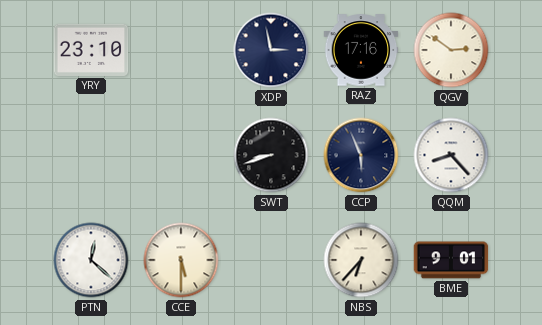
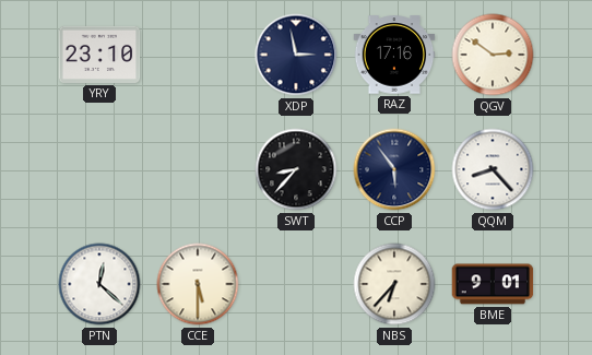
SWT: 8:42 -> 8:37
CCP: 5:56 -> 5:54
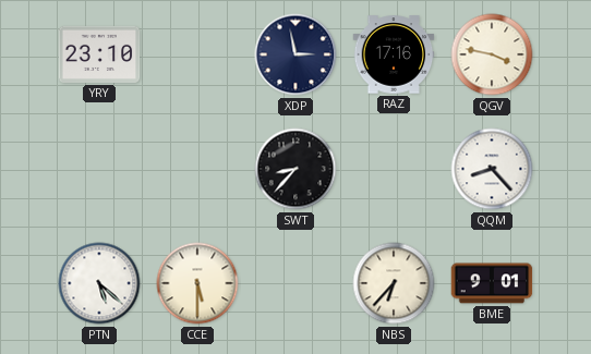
QGV: 2:51 -> 3:47
CCP: 5:54 -> none
PTN: 12:22 -> 5:22
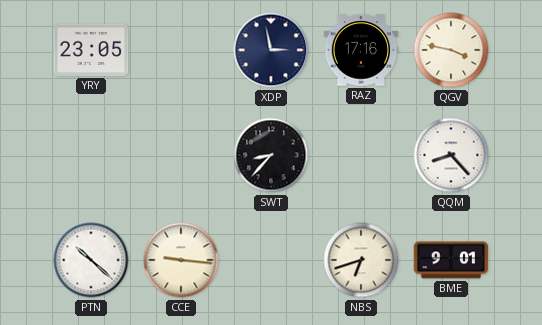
YRY: 23:10 -> 23:05
PTN: 5:22 -> 10:22
CCE: 5:30 -> 9:16
NBS: 6:37 -> 6:42
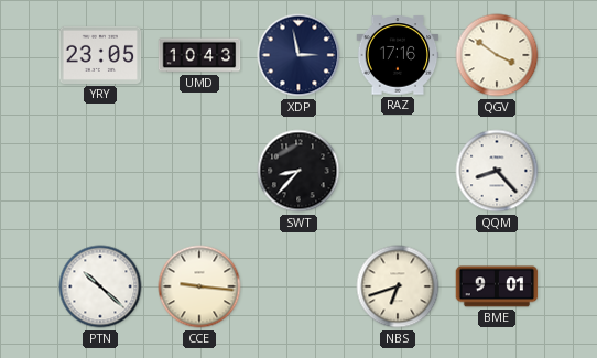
UMD: none -> 10:43
QGV: 3:47 -> 3:51
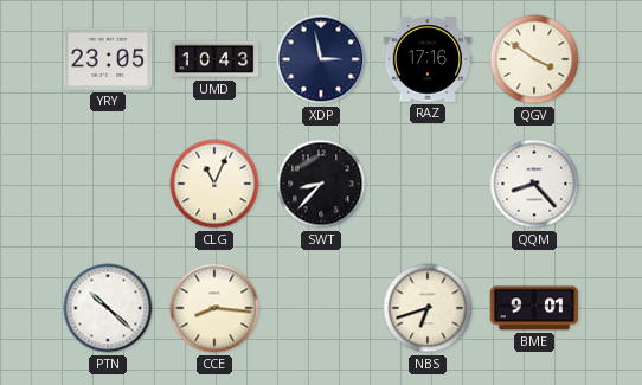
CLG: none -> 11:04
CCE: 9:16 -> 8:16
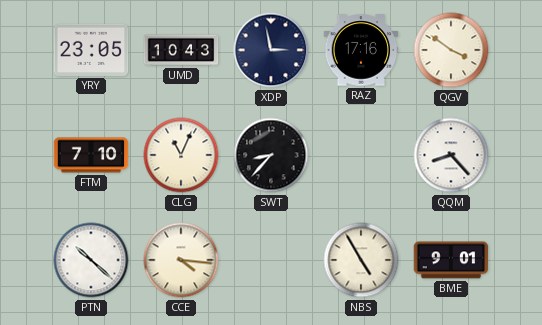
FTM: none -> 7:10
CCE: 8:16 -> 4:16
NBS: 6:42 -> 4:55
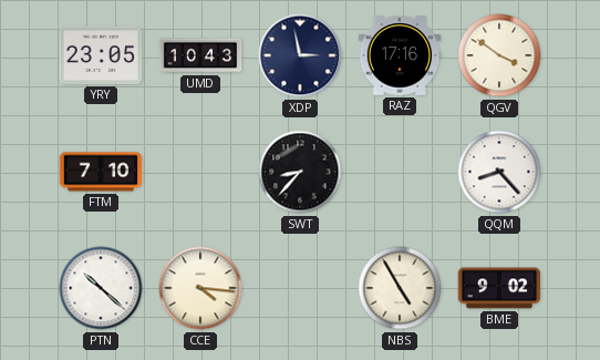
CLG: 11:04 -> none
BME: 9:01 -> 9:02
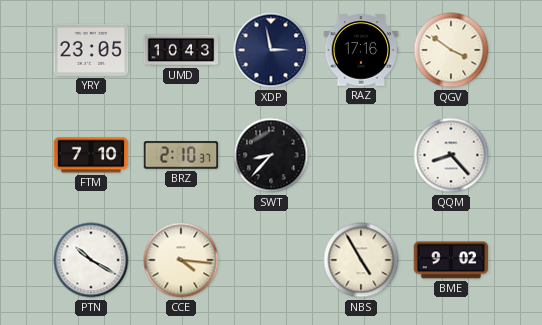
BRZ: none -> 2:10
PTN: 10:22 -> 10:20
